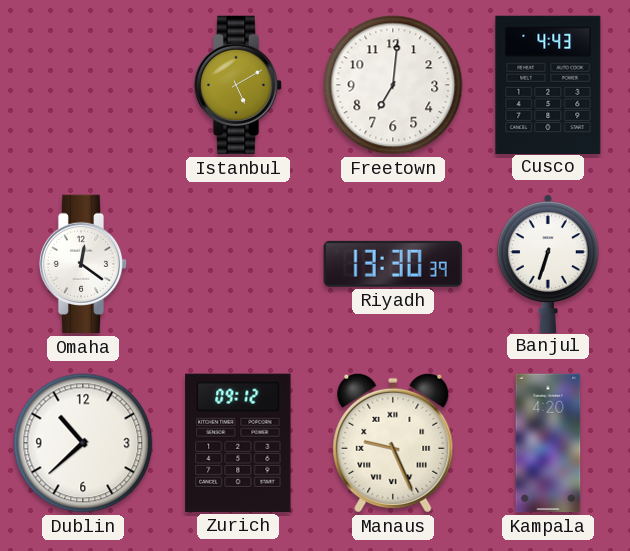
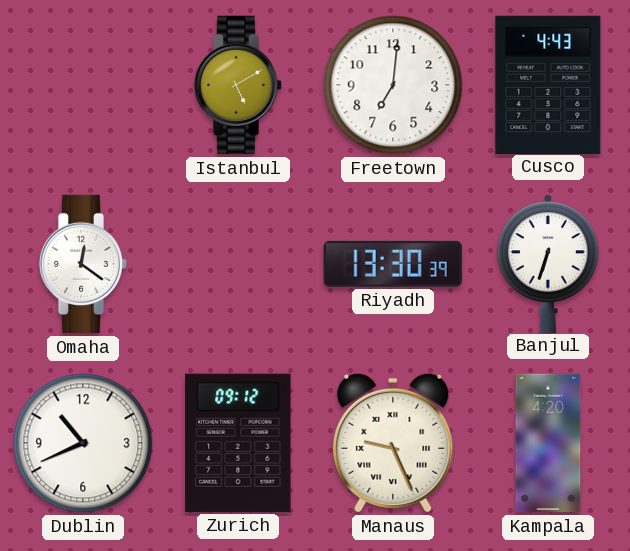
Dublin: 10:38 -> 10:41
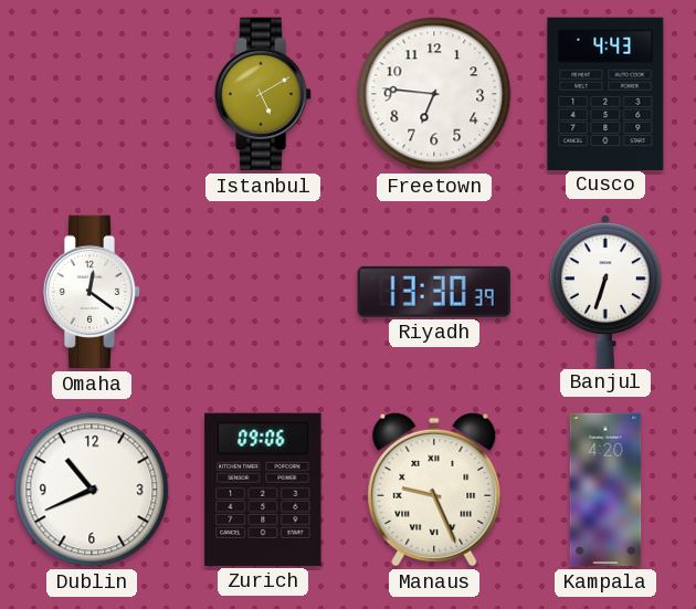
Freetown: 7:01 -> 6:46
Zurich: 09:12 -> 09:06
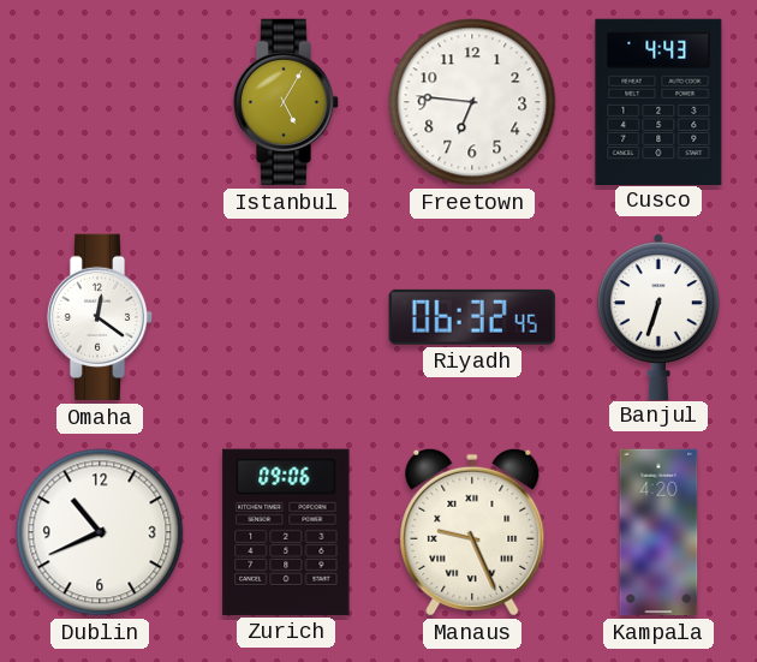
Istanbul: 5:10 -> 5:05
Riyadh: 13:30 -> 06:32
